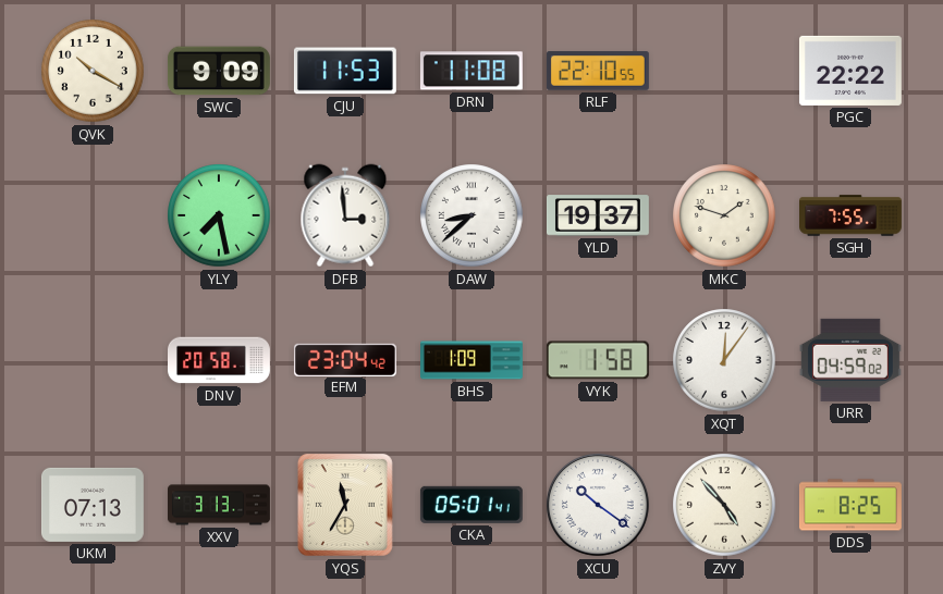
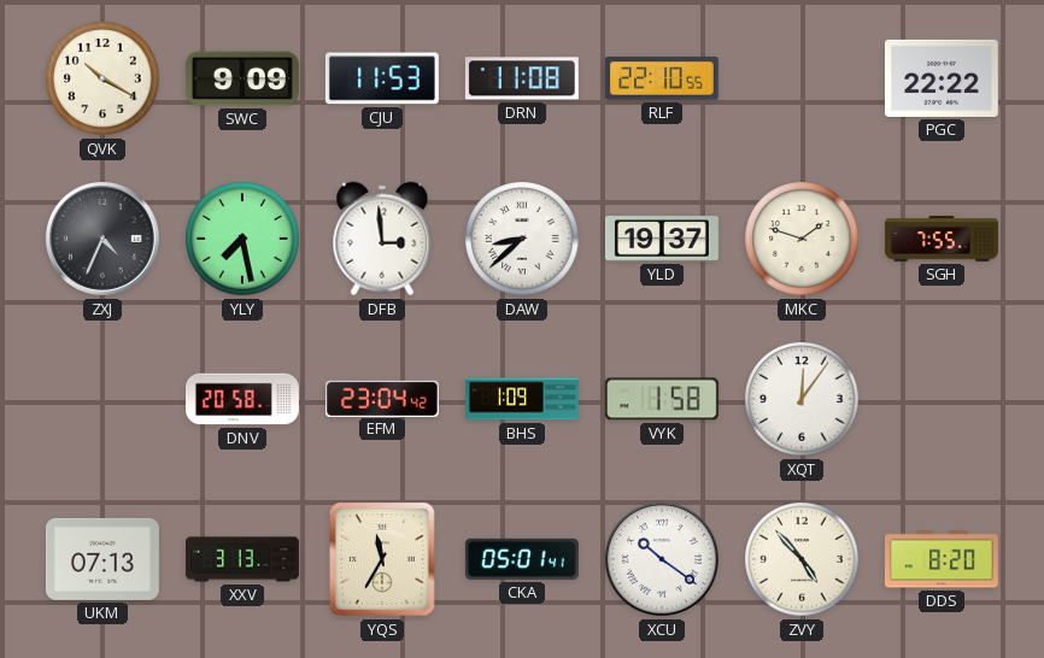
ZXJ: none -> 4:34
URR: 04:59 -> none
DDS: 8:25 -> 8:20
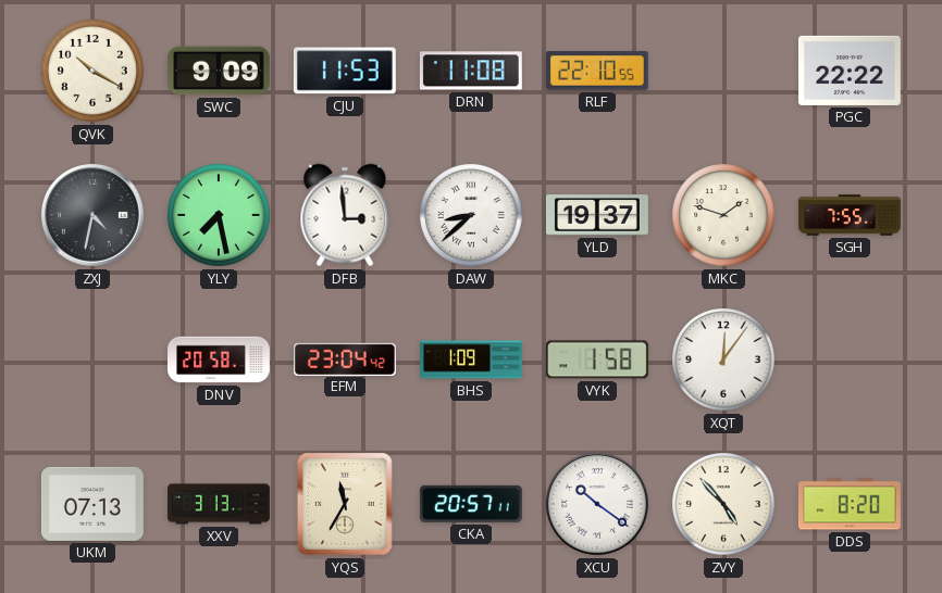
ZXJ: 4:34 -> 4:32
CKA: 05:01 -> 20:57
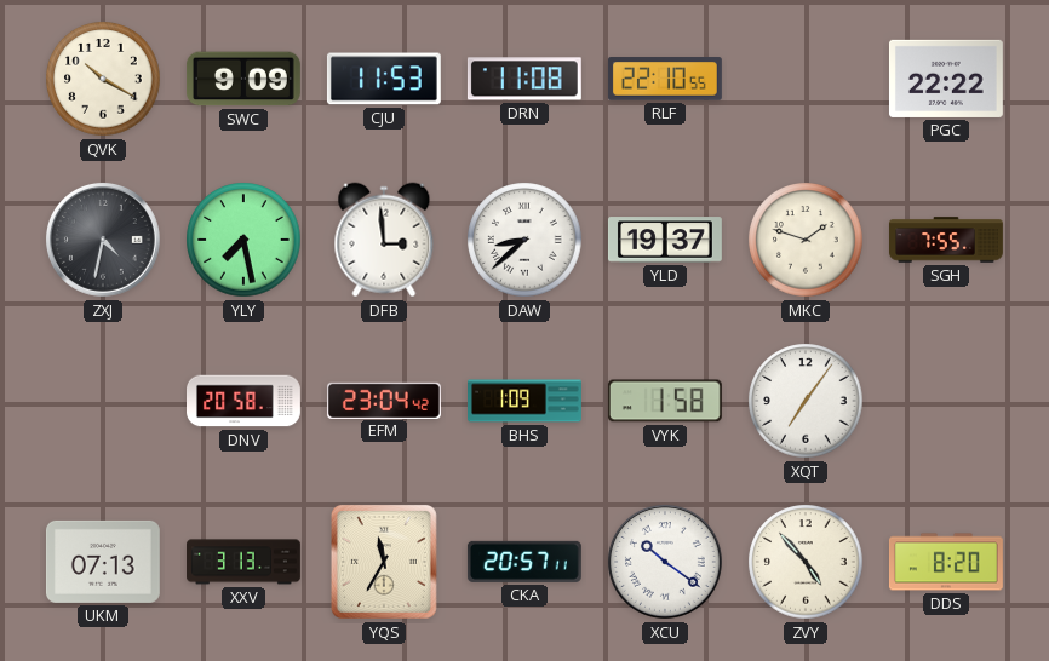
XQT: 12:06 -> 7:06
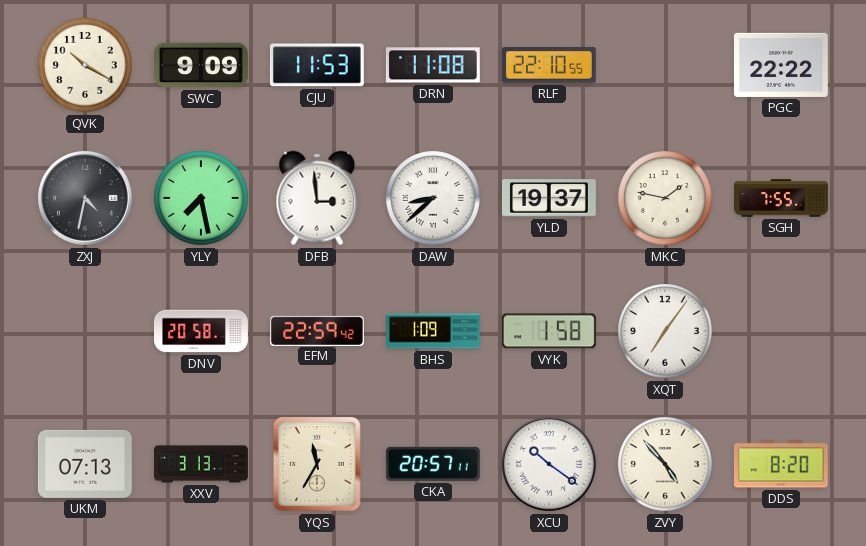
MKC: 1:48 -> 1:47
EFM: 23:04 -> 22:59
